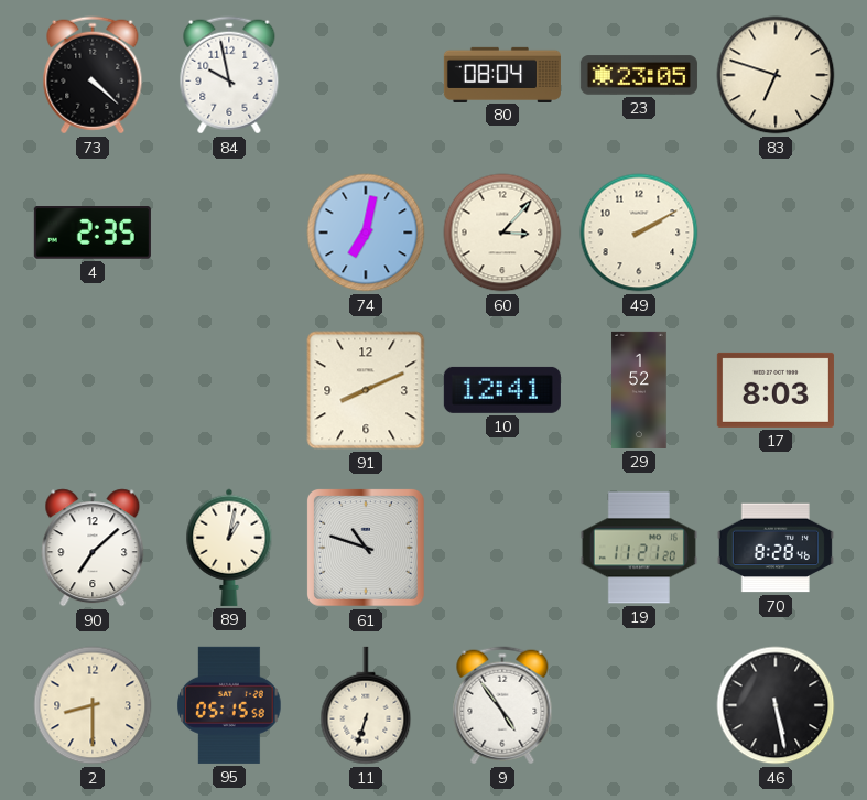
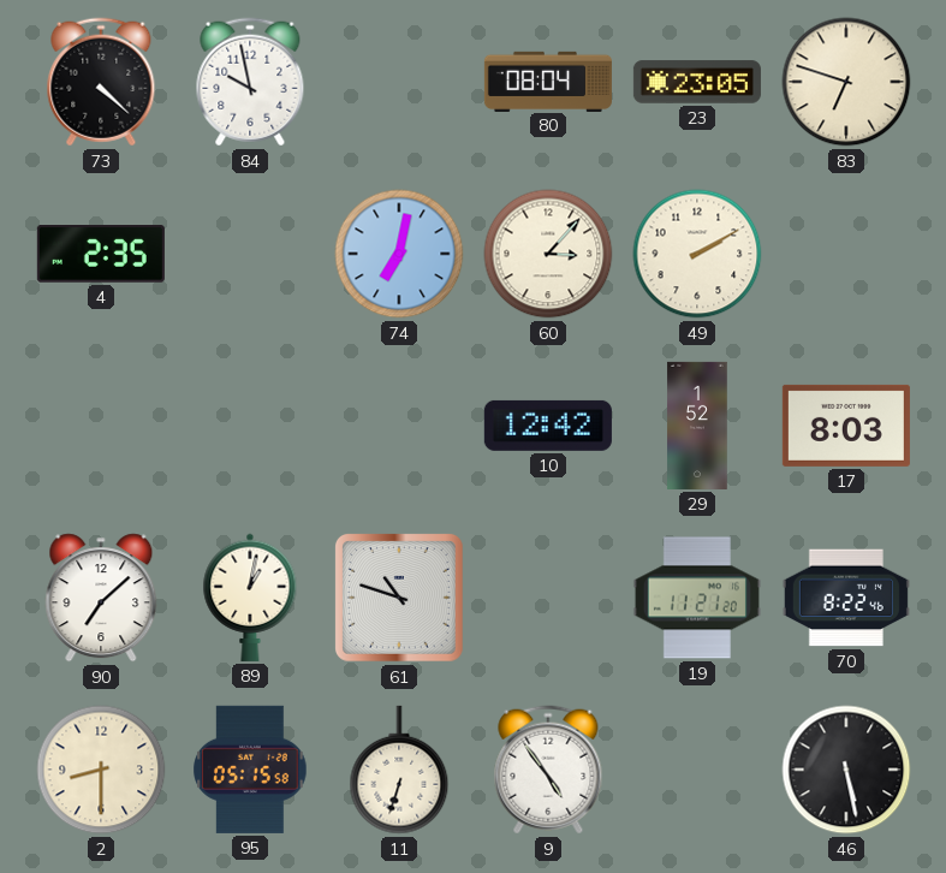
91: 8:11 -> none
10: 12:41 -> 12:42
70: 8:28 -> 8:22
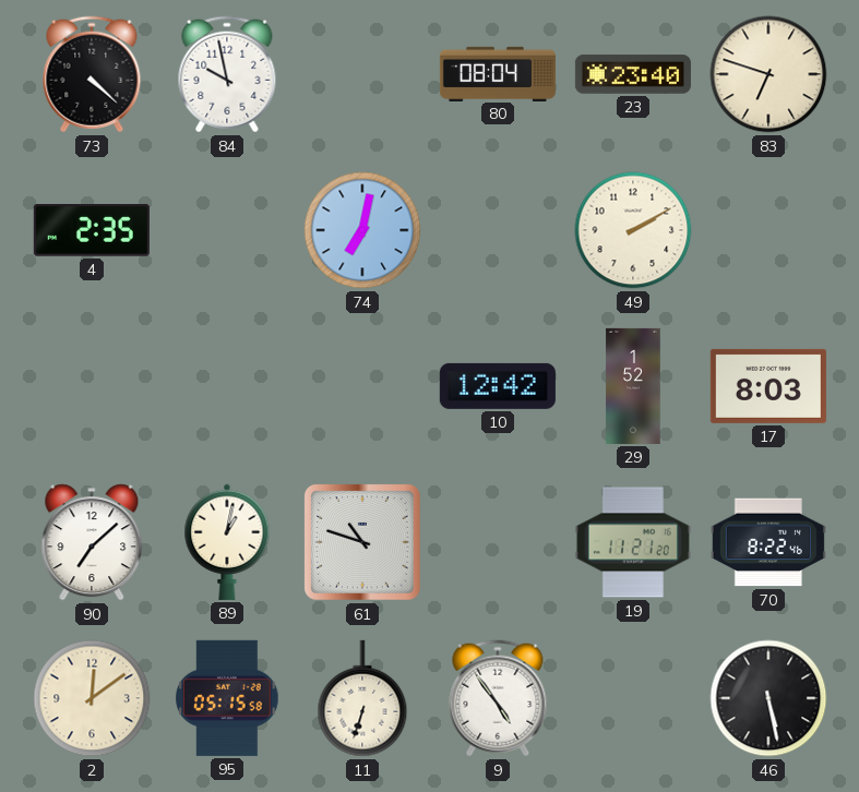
23: 23:05 -> 23:40
60: 3:07 -> none
2: 8:30 -> 12:09
